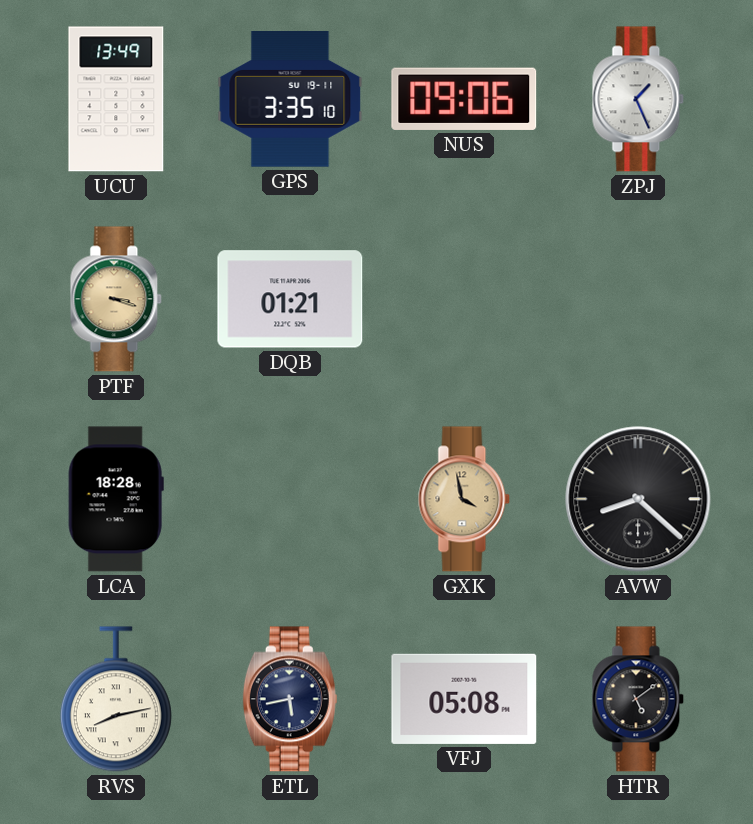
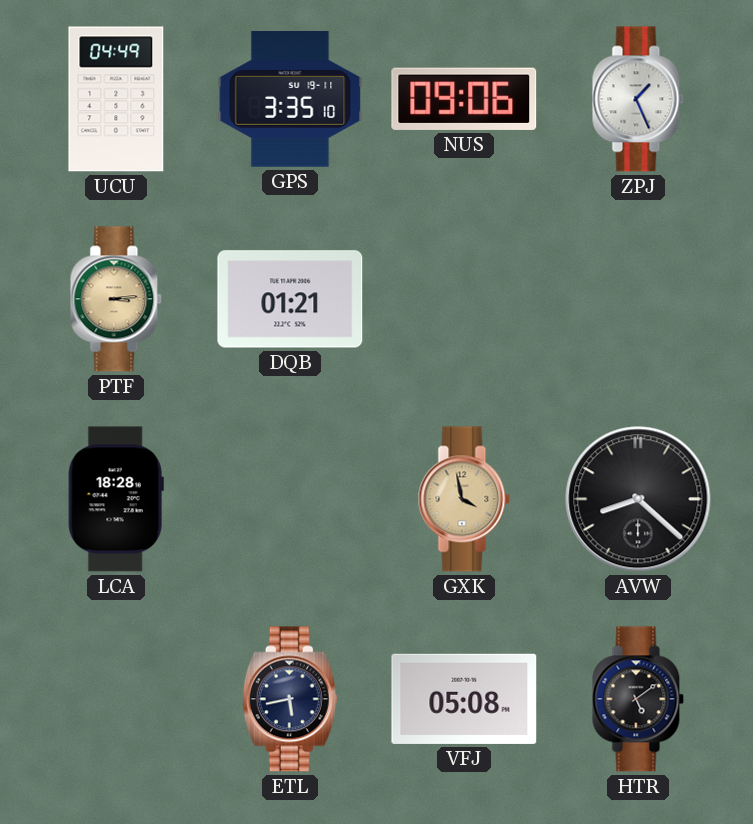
UCU: 13:49 -> 04:49
PTF: 3:18 -> 3:14
RVS: 8:13 -> none
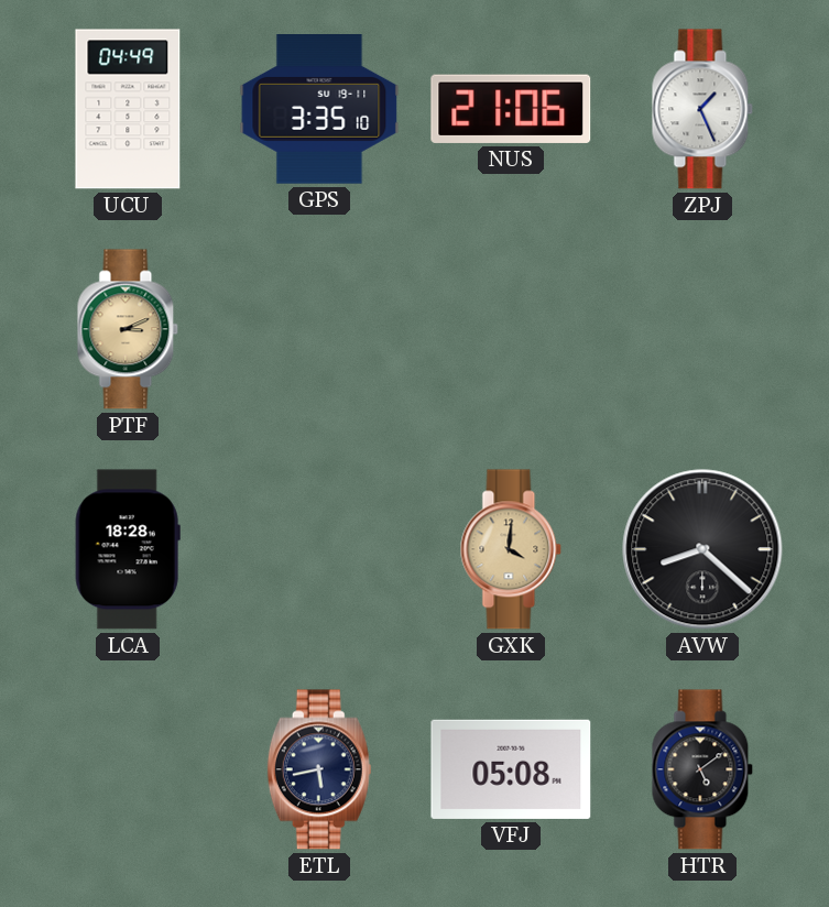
NUS: 09:06 -> 21:06
PTF: 3:14 -> 3:11
DQB: 01:21 -> none
GXK: 3:58 -> 4:01
